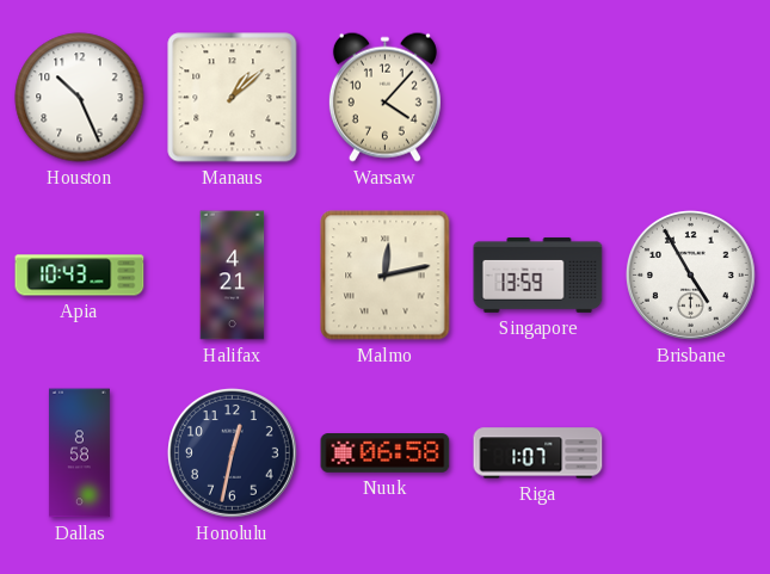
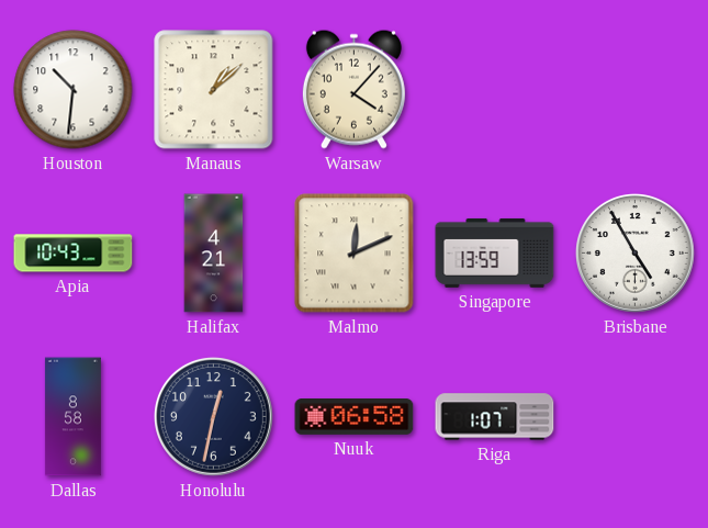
Houston: 10:26 -> 10:31
Malmo: 12:13 -> 12:11
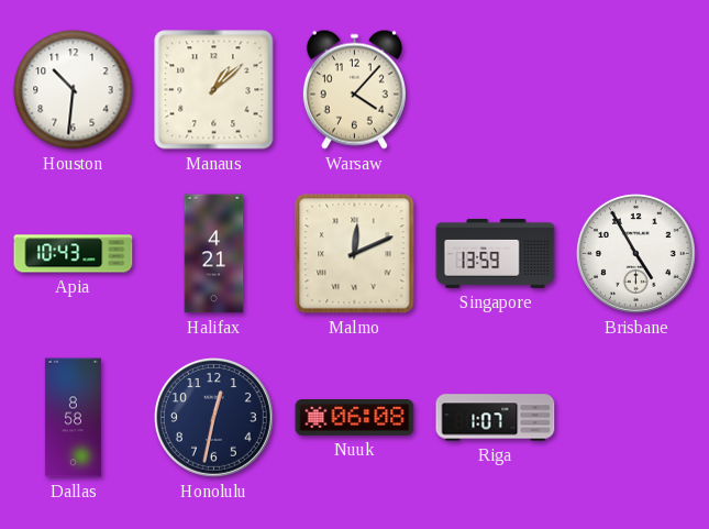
Nuuk: 06:58 -> 06:08
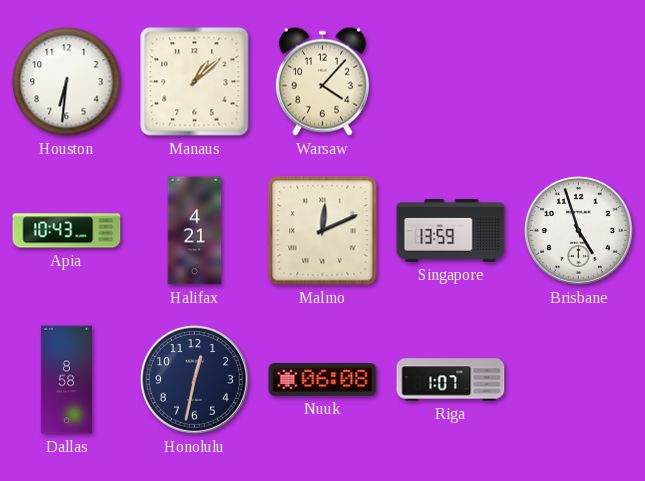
Houston: 10:31 -> 6:31
Brisbane: 4:55 -> 4:57
